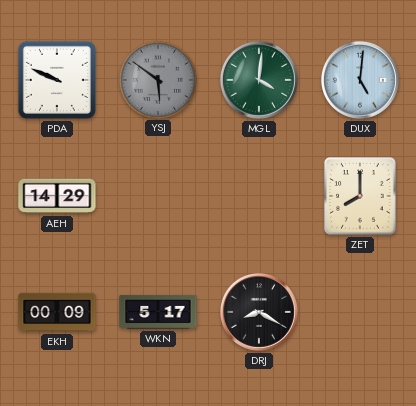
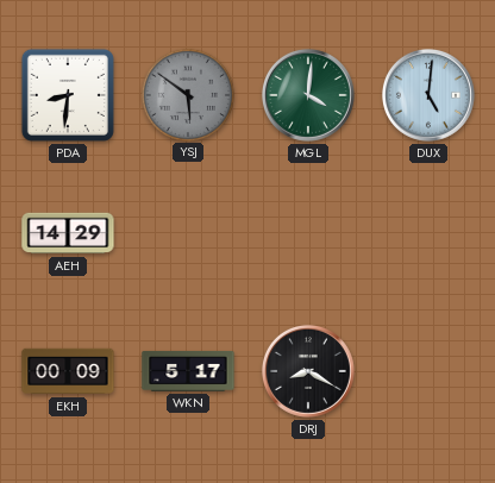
PDA: 9:49 -> 8:31
ZET: 8:00 -> none
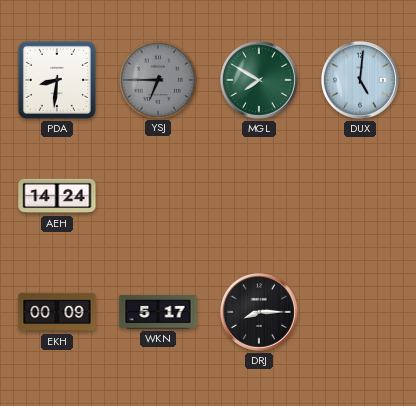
YSJ: 5:51 -> 6:45
MGL: 4:01 -> 7:50
AEH: 14:29 -> 14:24
DRJ: 8:20 -> 8:15
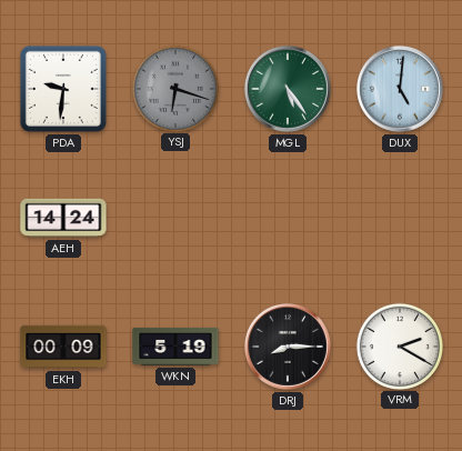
PDA: 8:31 -> 9:31
YSJ: 6:45 -> 6:18
MGL: 7:50 -> 5:24
WKN: 5:17 -> 5:19
VRM: none -> 2:20
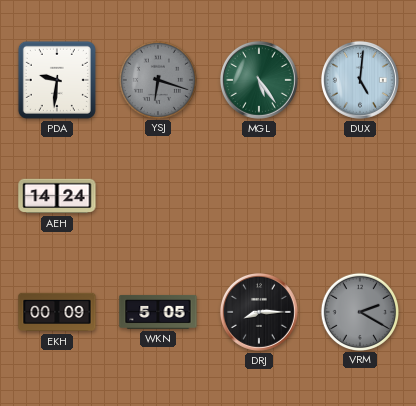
WKN: 5:19 -> 5:05
VRM dial: white -> grey
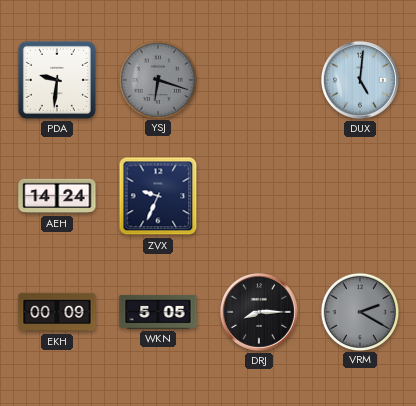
MGL: 5:24 -> none
ZVX: none -> 9:34
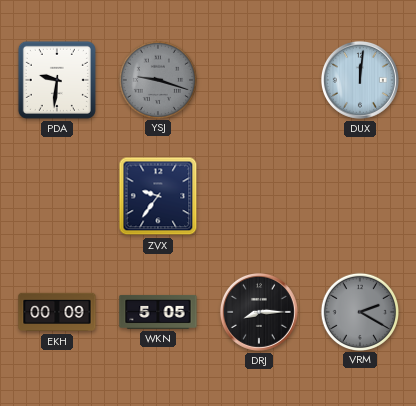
YSJ: 6:18 -> 9:18
DUX: 5:01 -> 12:01
AEH: 14:24 -> none
ZVX: 9:34 -> 9:36
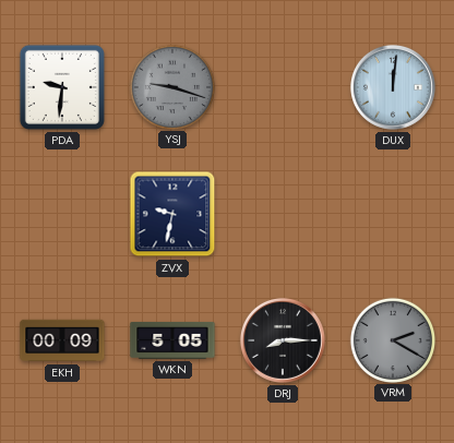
ZVX: 9:36 -> 9:32
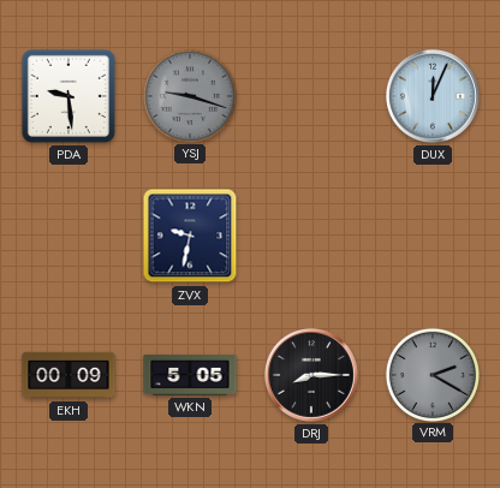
PDA: 9:31 -> 9:29
DUX: 12:01 -> 12:04
